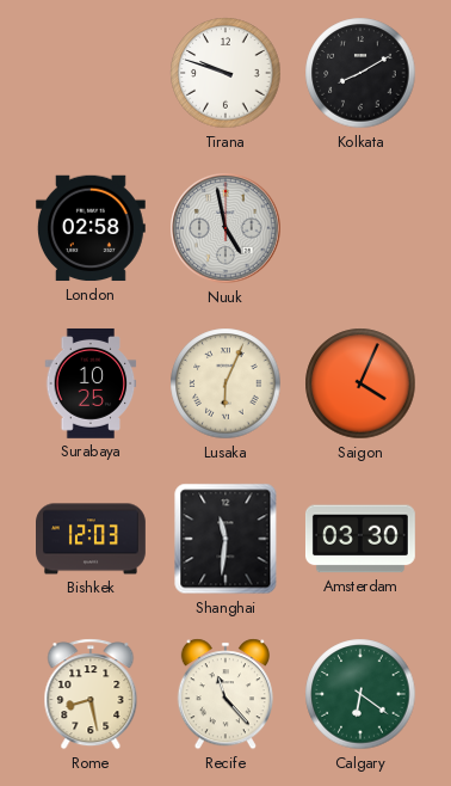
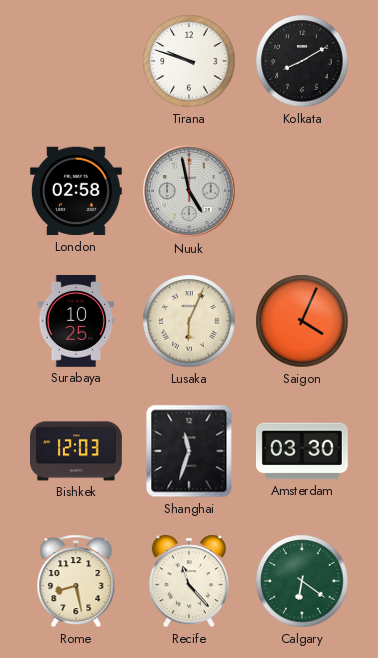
Shanghai: 11:31 -> 11:33
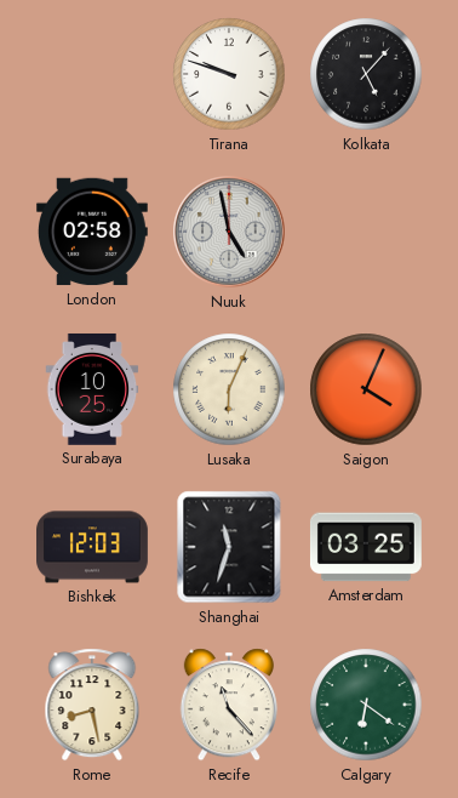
Kolkata: 8:10 -> 5:07
Amsterdam: 03:30 -> 03:25
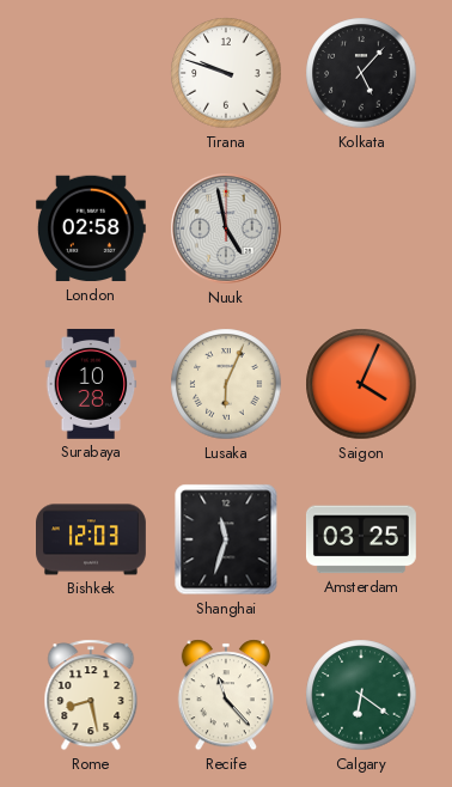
Surabaya: 10:25 -> 10:28
